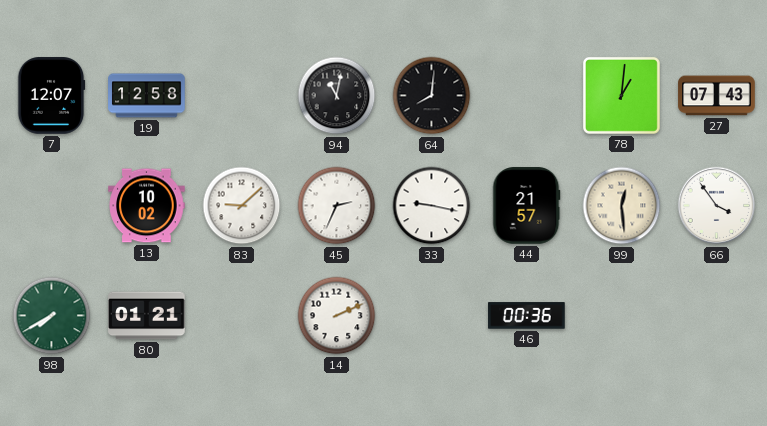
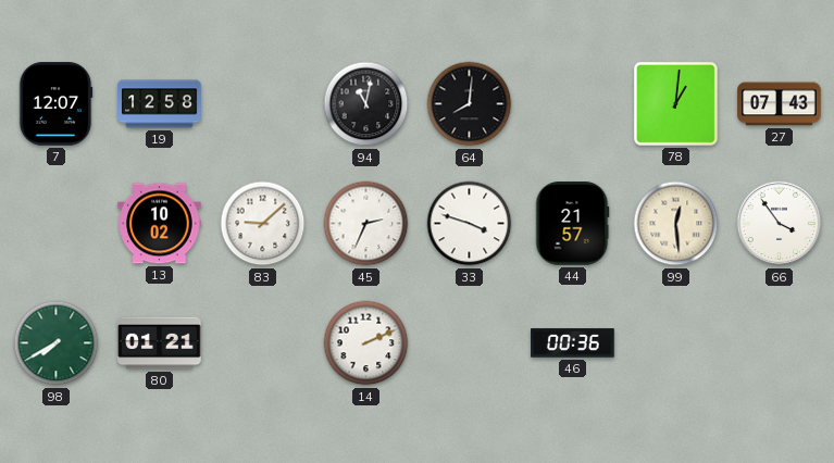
33: 9:17 -> 3:48
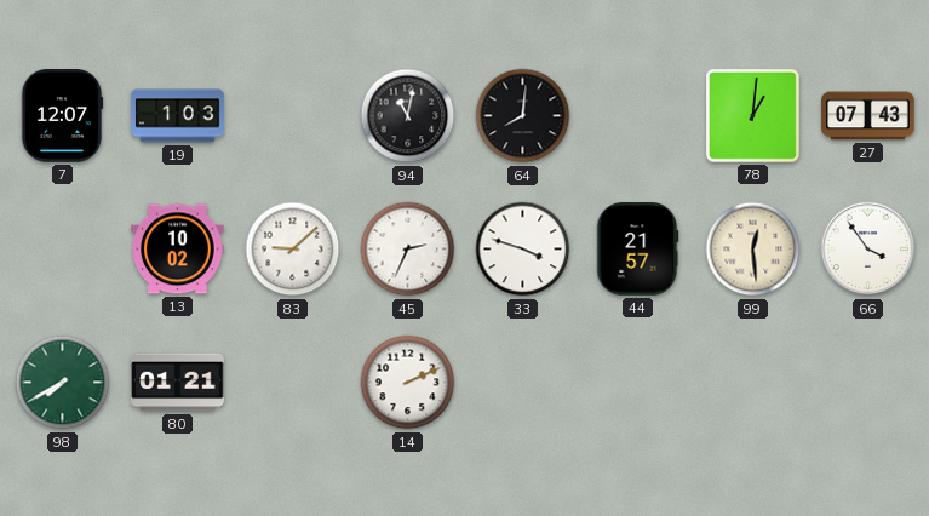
19: 12:58 -> 1:03
46: 00:36 -> none
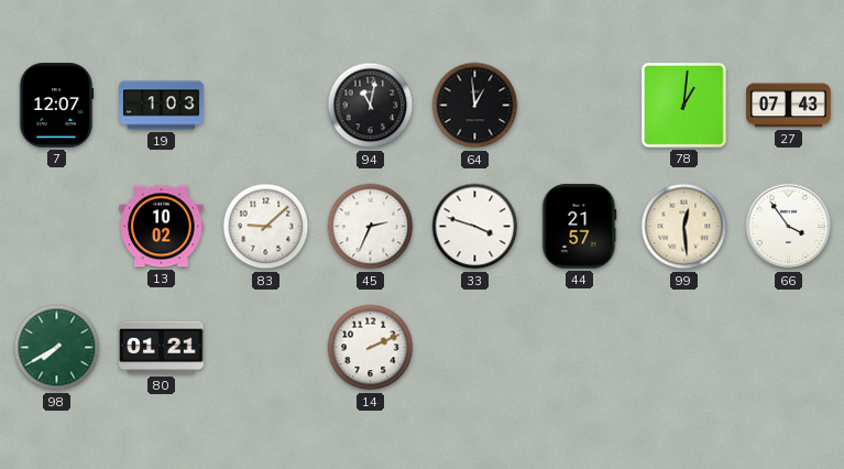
64: 8:01 -> 12:59
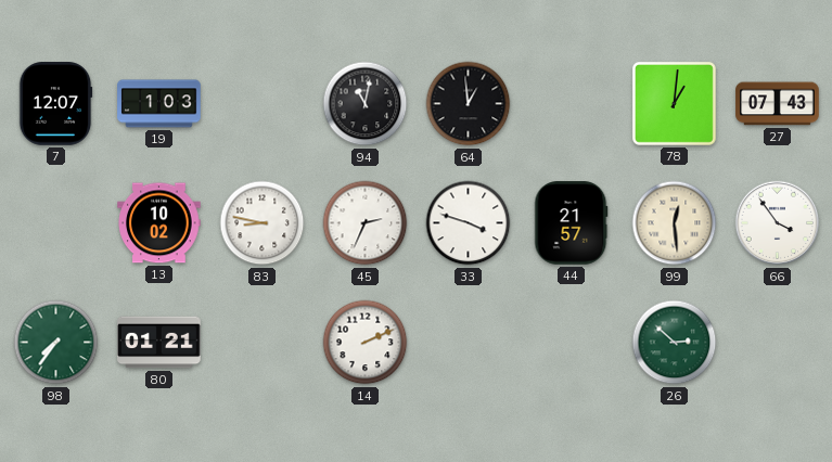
83: 9:08 -> 8:47
98: 7:40 -> 7:36
26: none -> 2:52
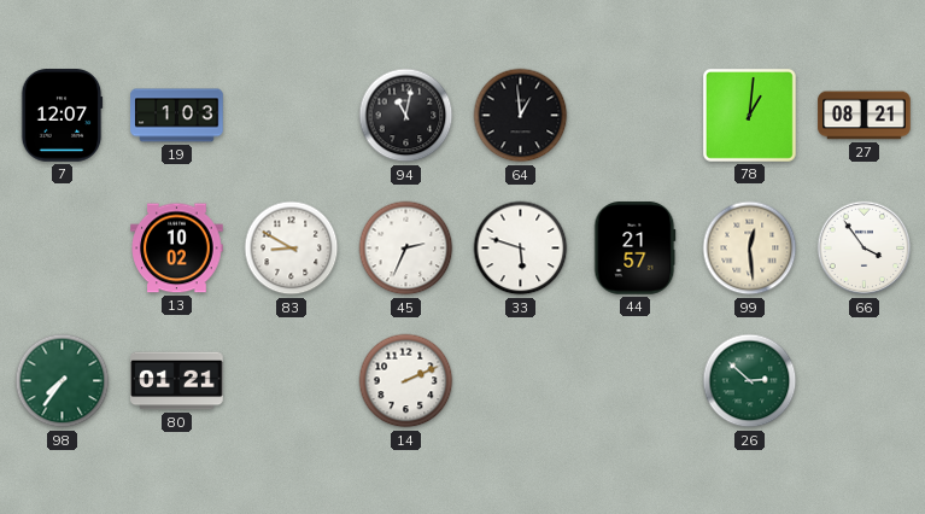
27: 07:43 -> 08:21
83: 8:47 -> 8:50
33: 3:48 -> 5:48
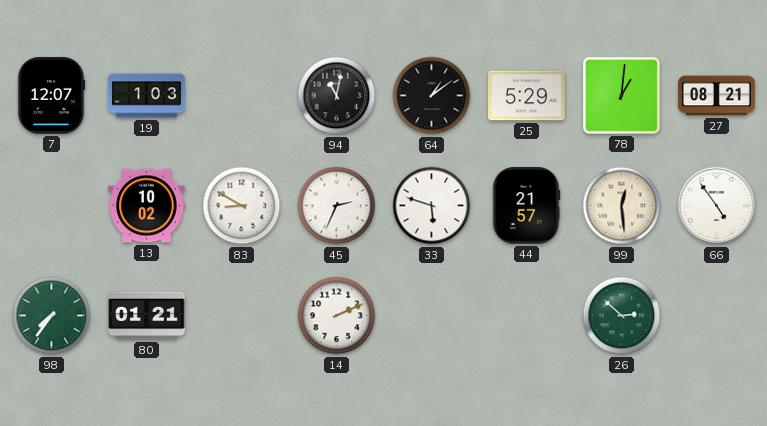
64: 12:59 -> 1:09
25: none -> 5:29
66: 3:54 -> 4:54
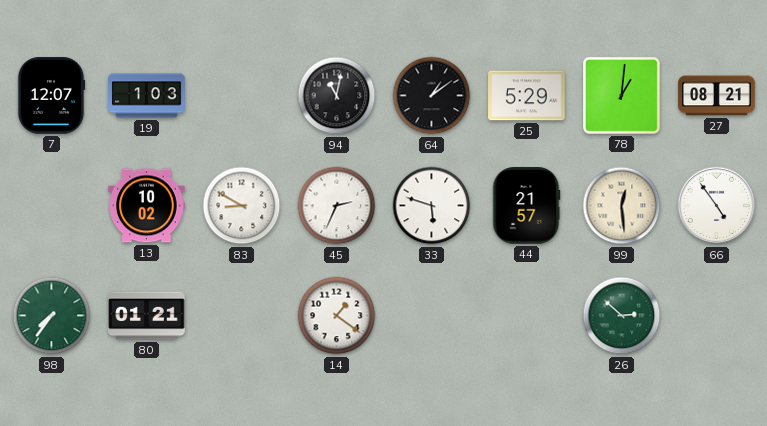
14: 2:11 -> 1:21
